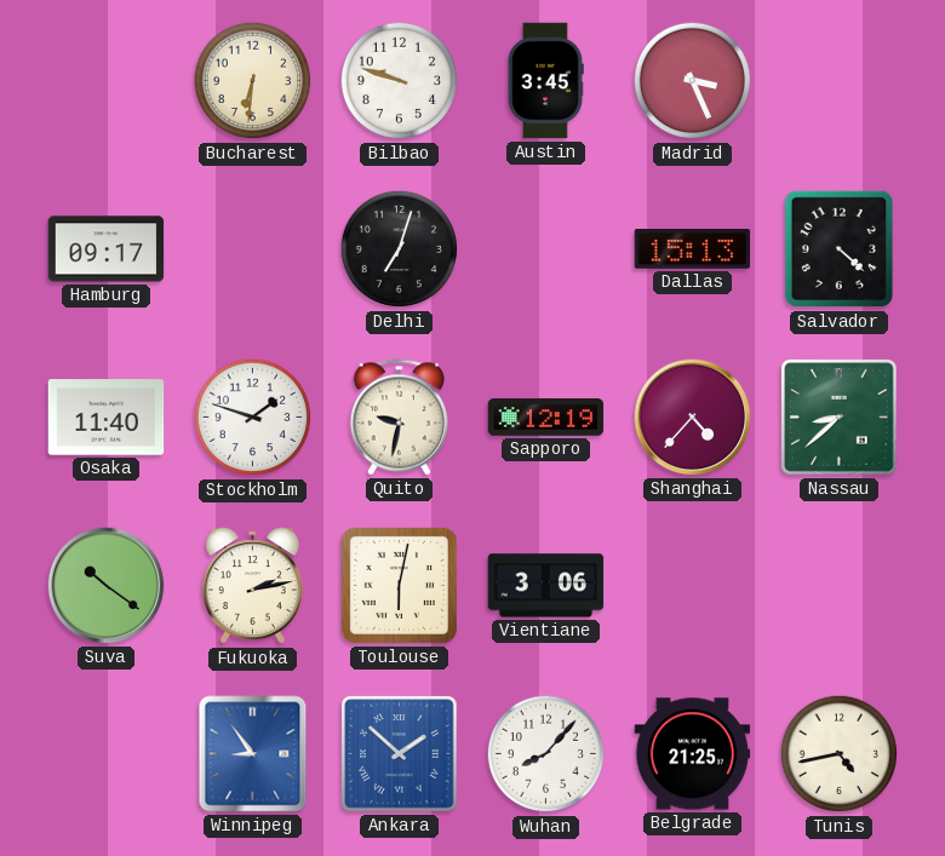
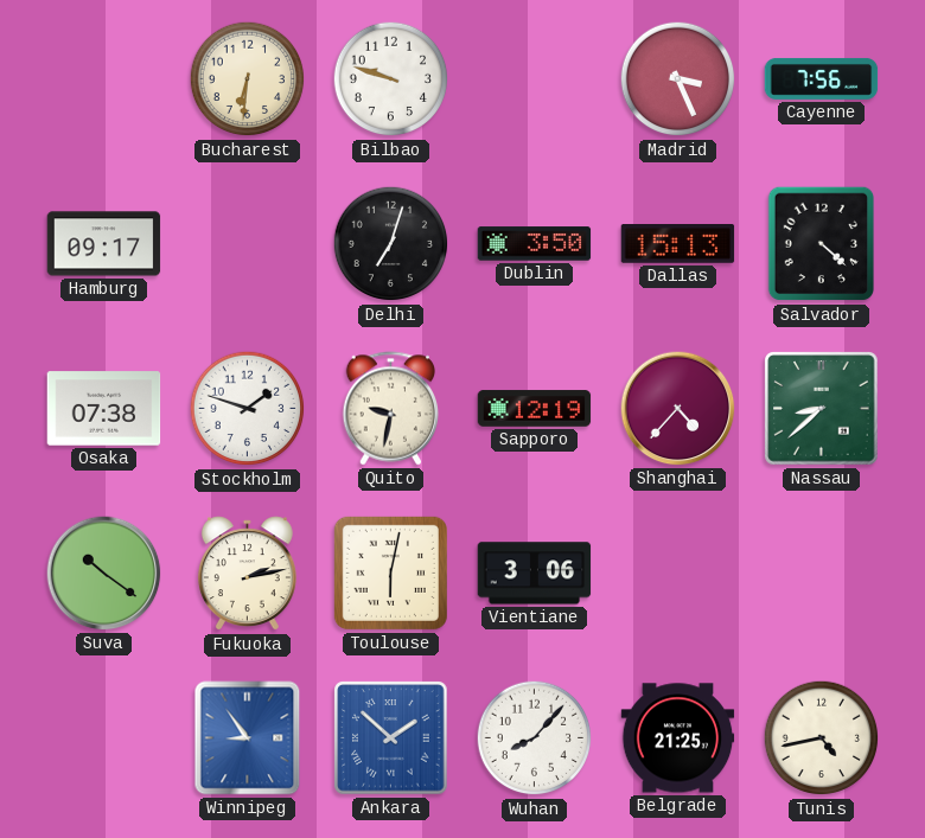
Austin: 3:45 -> none
Cayenne: none -> 7:56
Dublin: none -> 3:50
Osaka: 11:40 -> 07:38
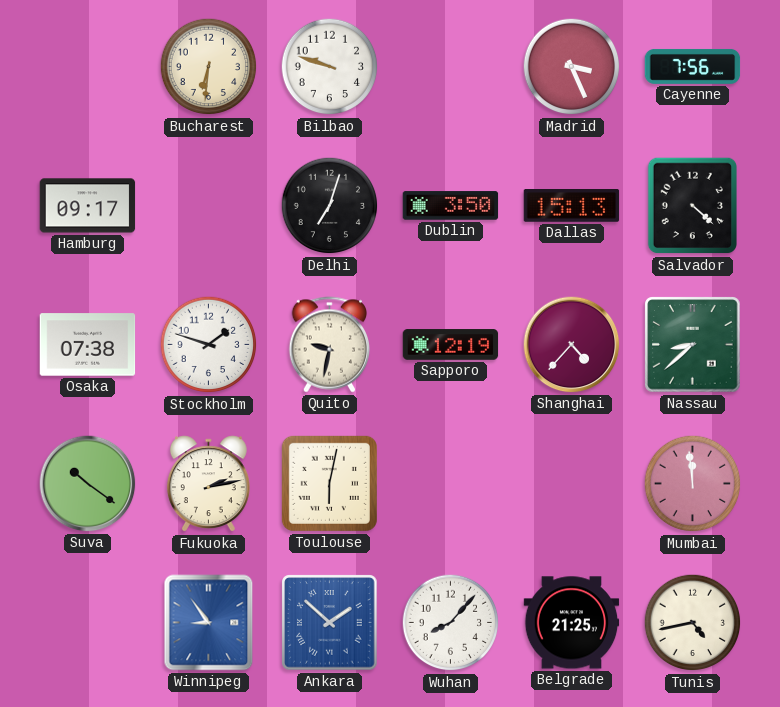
Vientiane: 3:06 -> none
Mumbai: none -> 11:59
